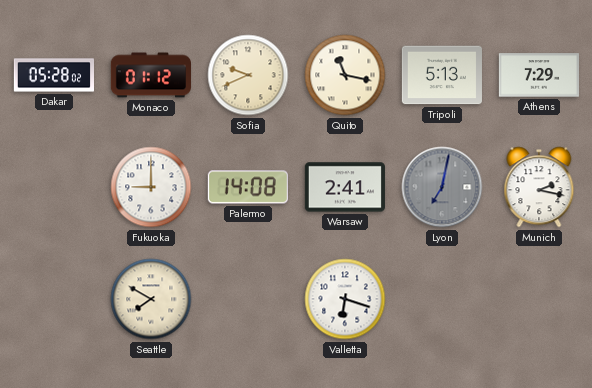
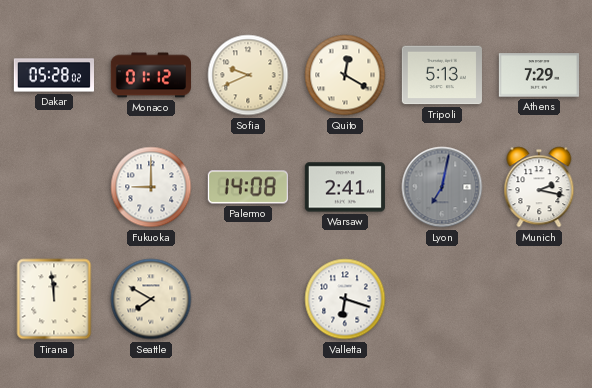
Quito: 11:17 -> 12:20
Tirana: none -> 11:59
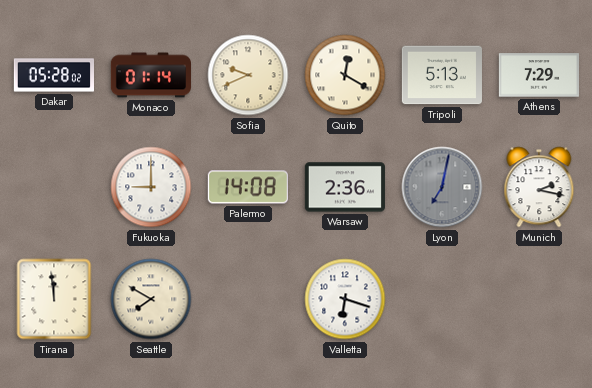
Monaco: 01:12 -> 01:14
Warsaw: 2:41 -> 2:36
